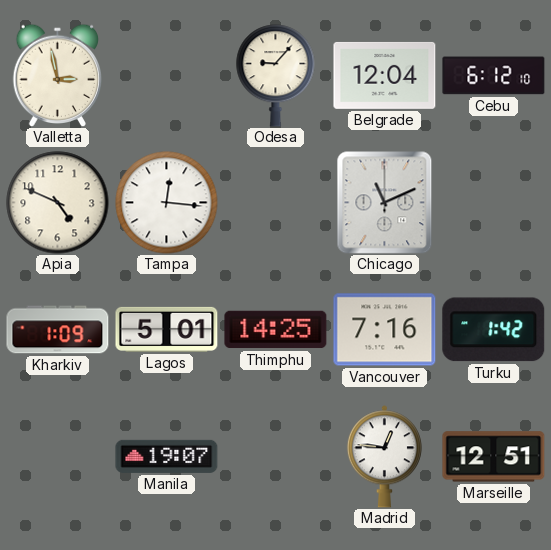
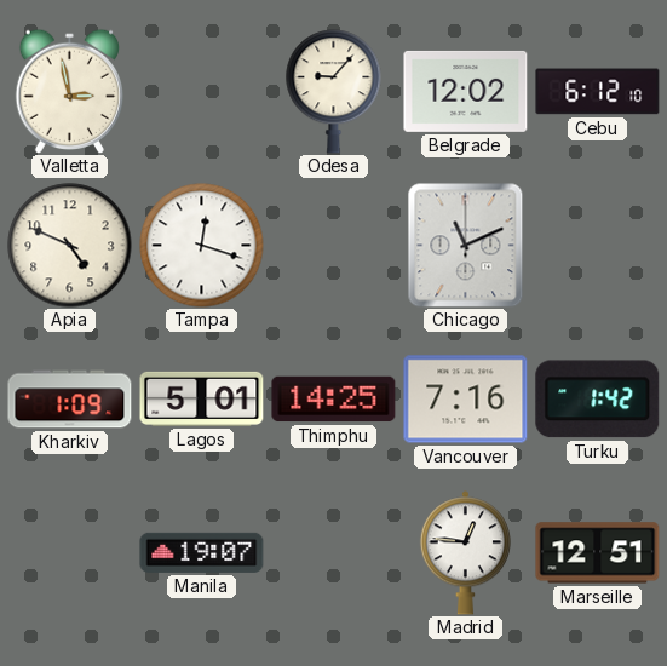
Belgrade: 12:04 -> 12:02
Tampa: 12:16 -> 12:18
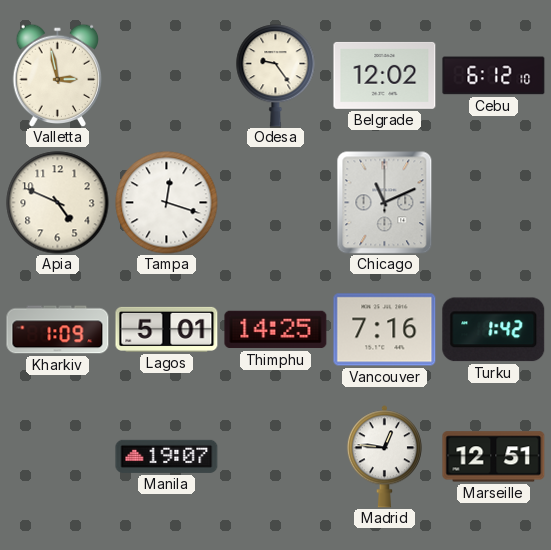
Odesa: 9:07 -> 9:24
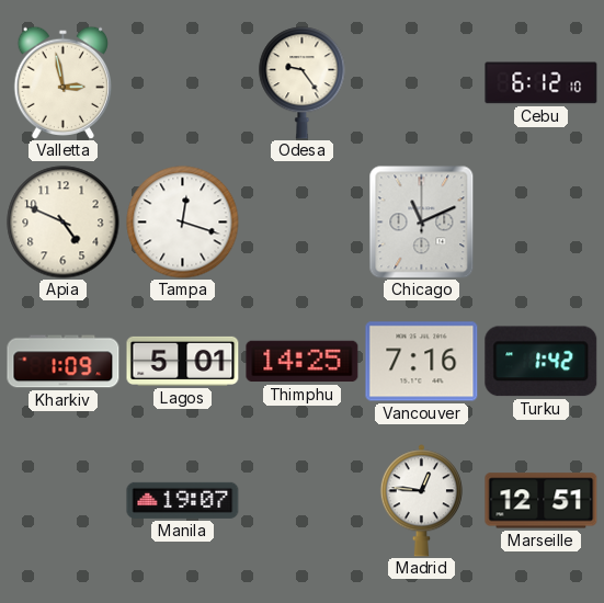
Belgrade: 12:02 -> none
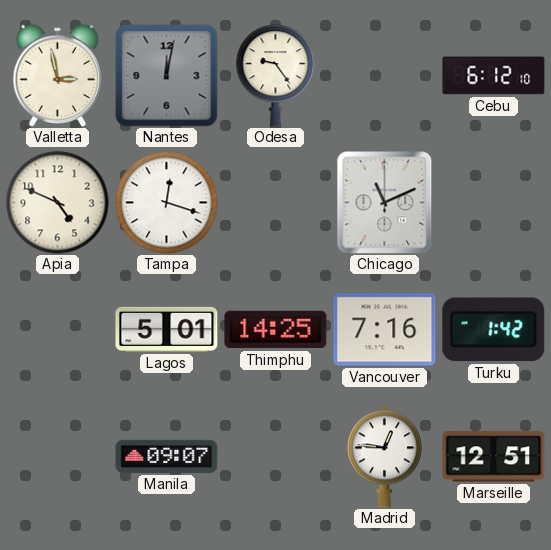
Nantes: none -> 12:02
Kharkiv: 1:09 -> none
Manila: 19:07 -> 09:07
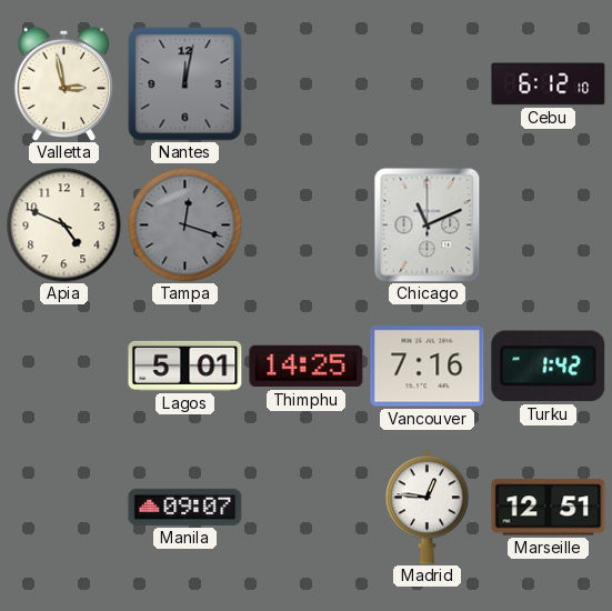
Odesa: 9:24 -> none
Tampa dial: white -> grey
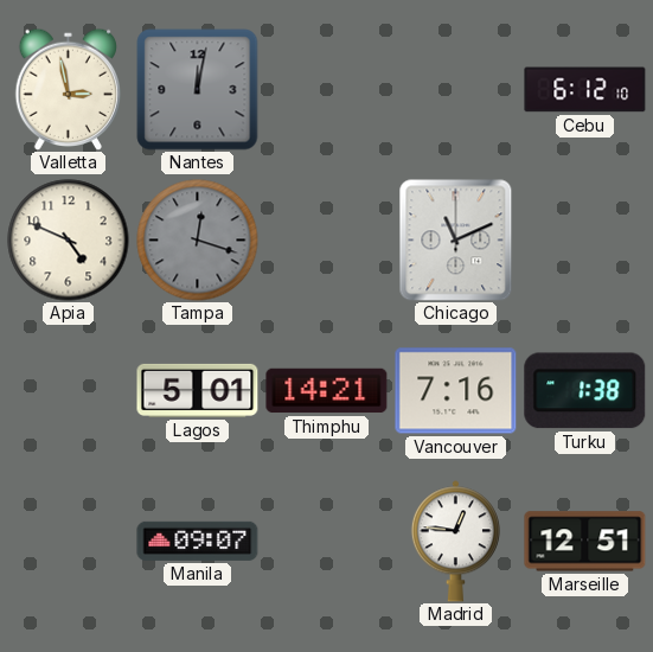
Thimphu: 14:25 -> 14:21
Turku: 1:42 -> 1:38
